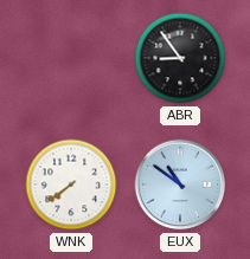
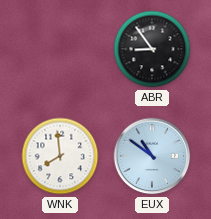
WNK: 7:39 -> 7:59
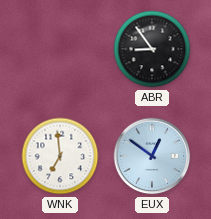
WNK: 7:59 -> 6:59
EUX: 10:51 -> 12:51
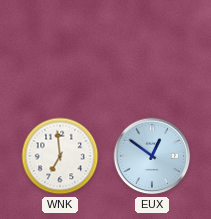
ABR: 8:54 -> none
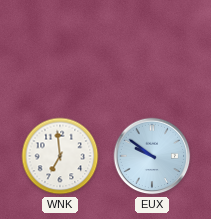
EUX: 12:51 -> 9:51
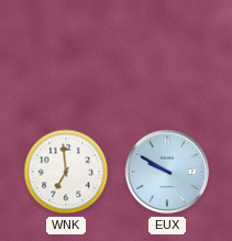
EUX: 9:51 -> 9:50
